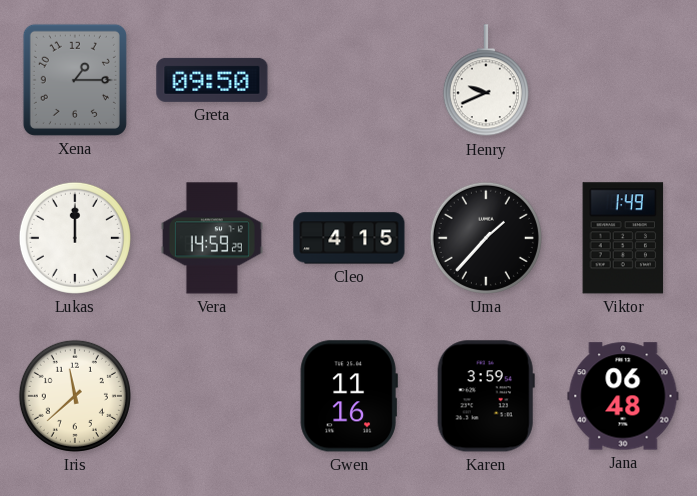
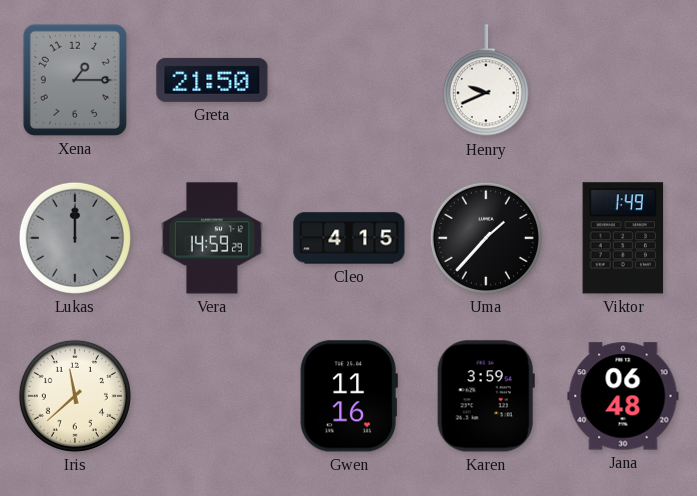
Greta: 09:50 -> 21:50
Lukas dial: white -> grey
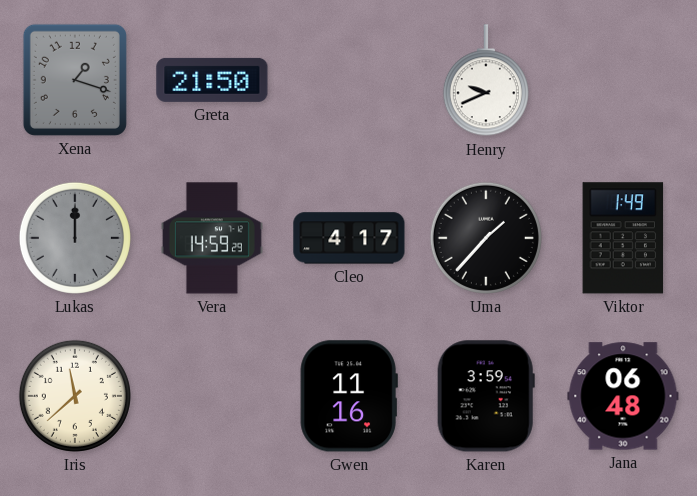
Xena: 1:15 -> 1:18
Cleo: 4:15 -> 4:17
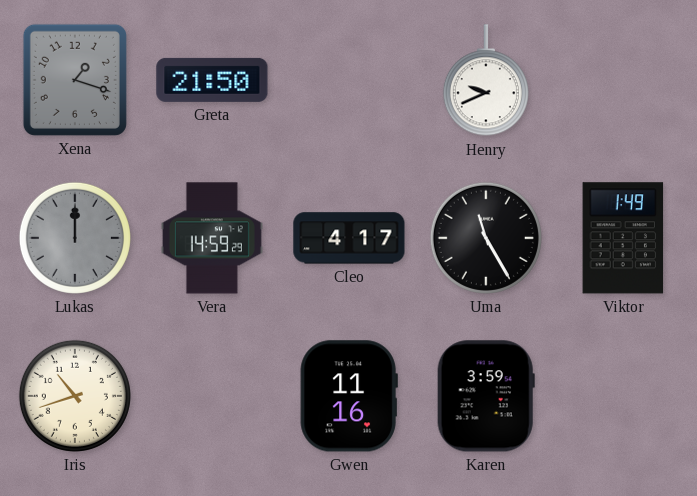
Uma: 1:37 -> 11:25
Iris: 11:38 -> 10:42
Jana: 06:48 -> none
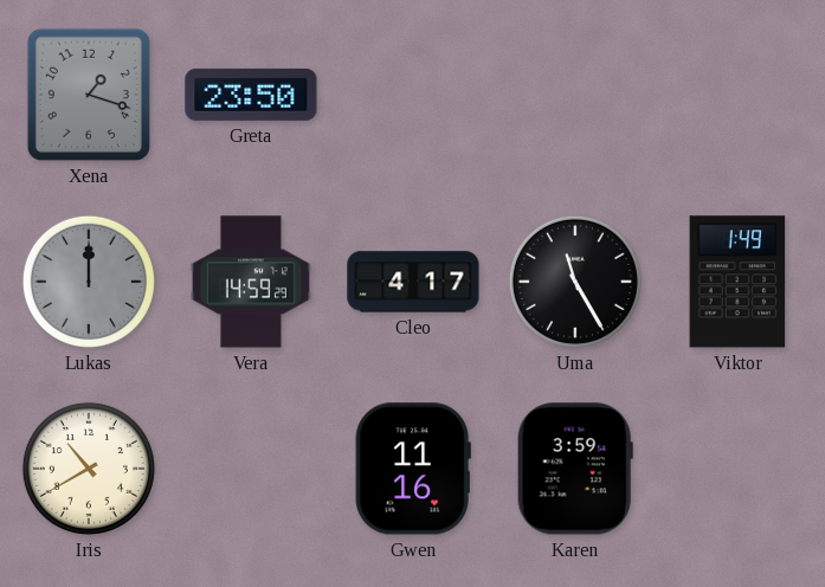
Greta: 21:50 -> 23:50
Henry: 9:41 -> none
Iris: 10:42 -> 10:40
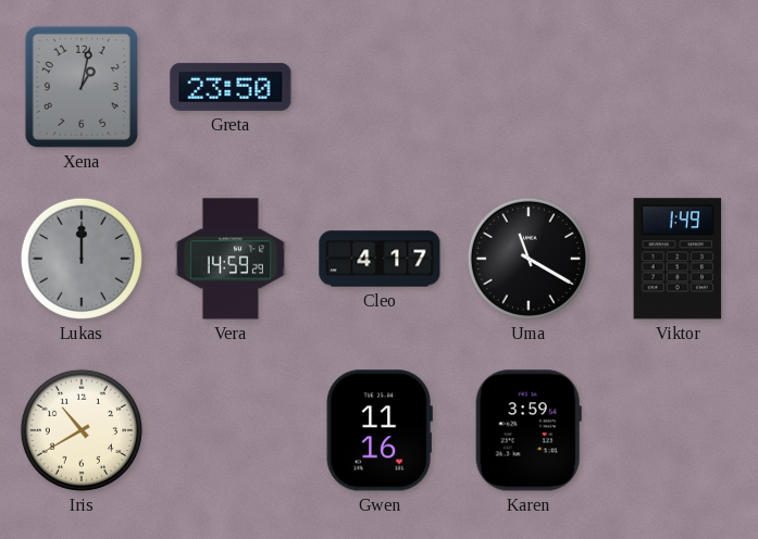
Xena: 1:18 -> 1:02
Uma: 11:25 -> 11:20
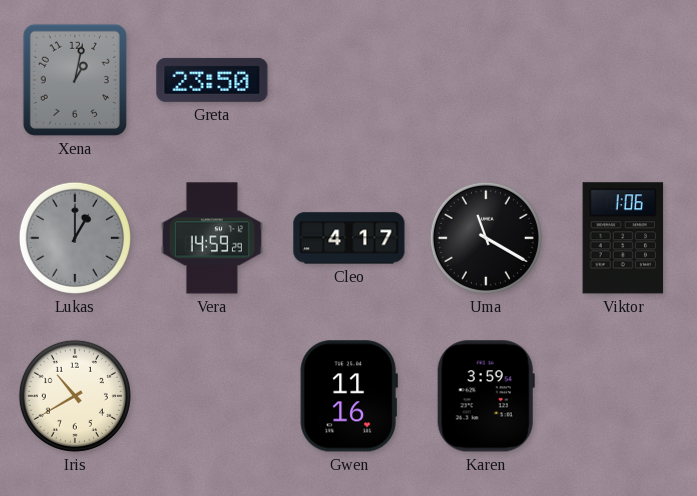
Lukas: 12:00 -> 1:00
Viktor: 1:49 -> 1:06
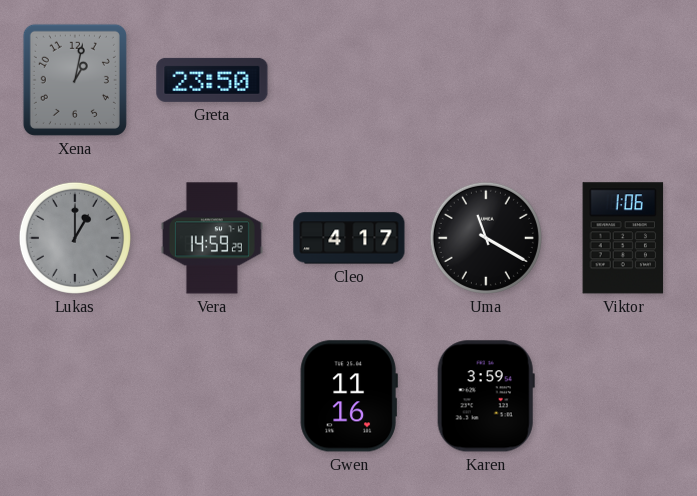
Iris: 10:40 -> none
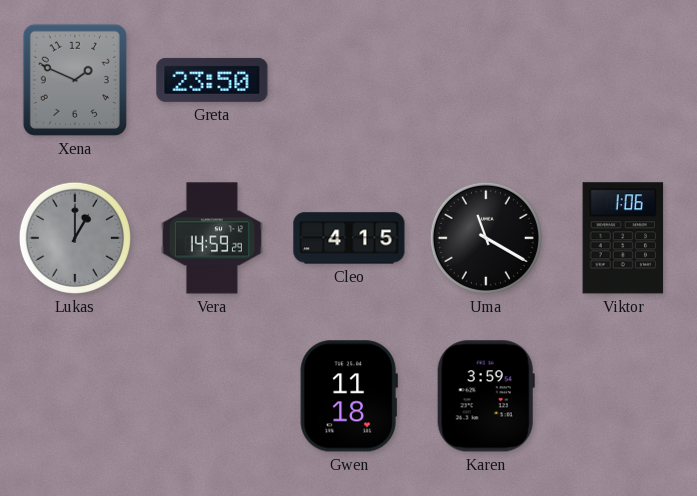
Xena: 1:02 -> 1:49
Cleo: 4:17 -> 4:15
Gwen: 11:16 -> 11:18
